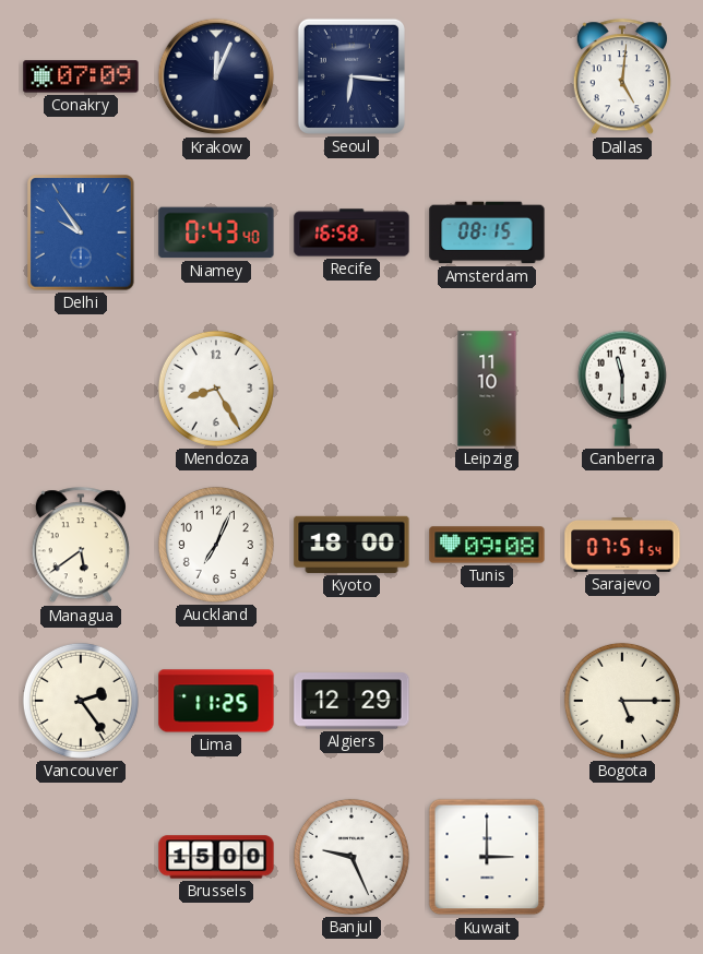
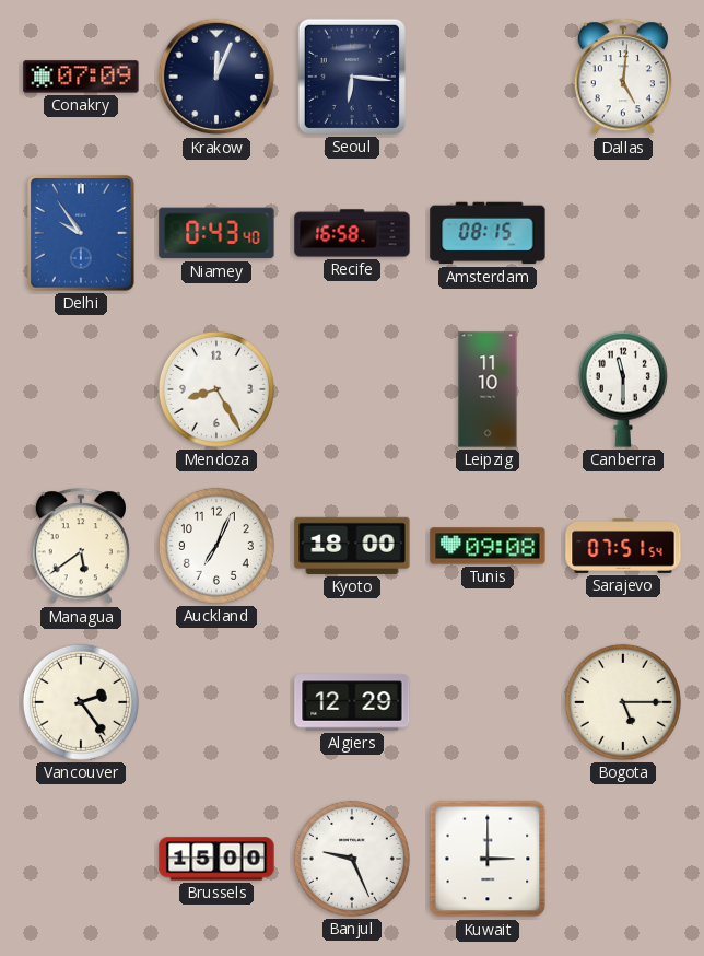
Lima: 11:25 -> none
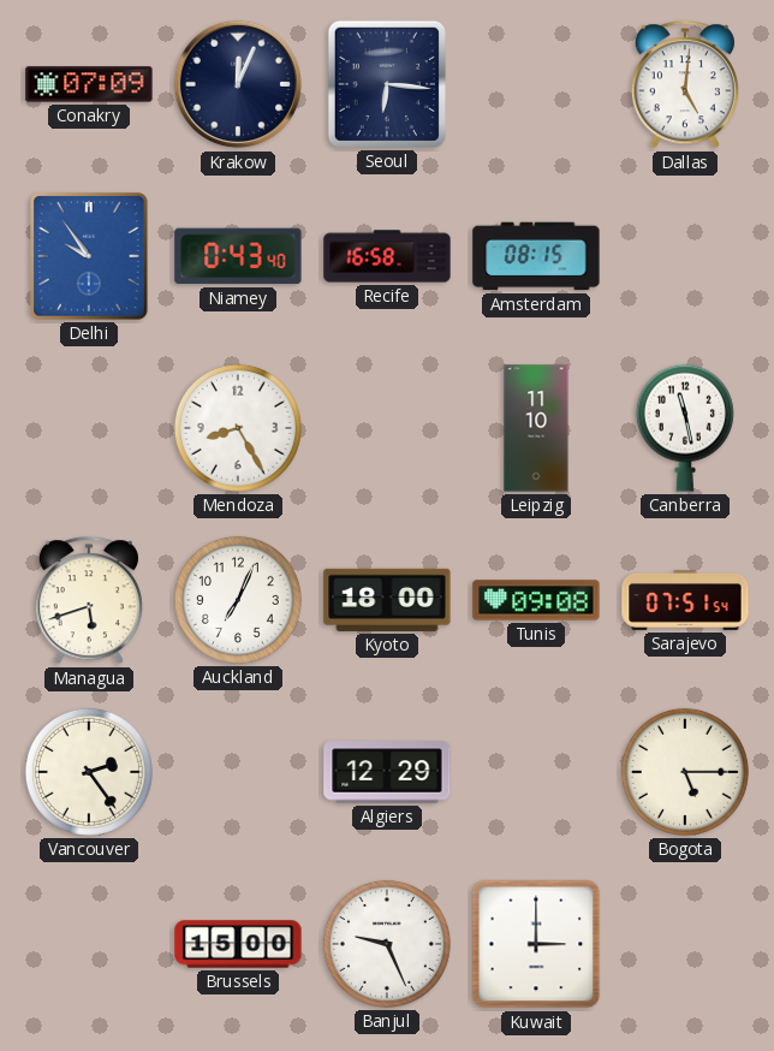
Canberra: 11:30 -> 11:28
Managua: 5:39 -> 5:42
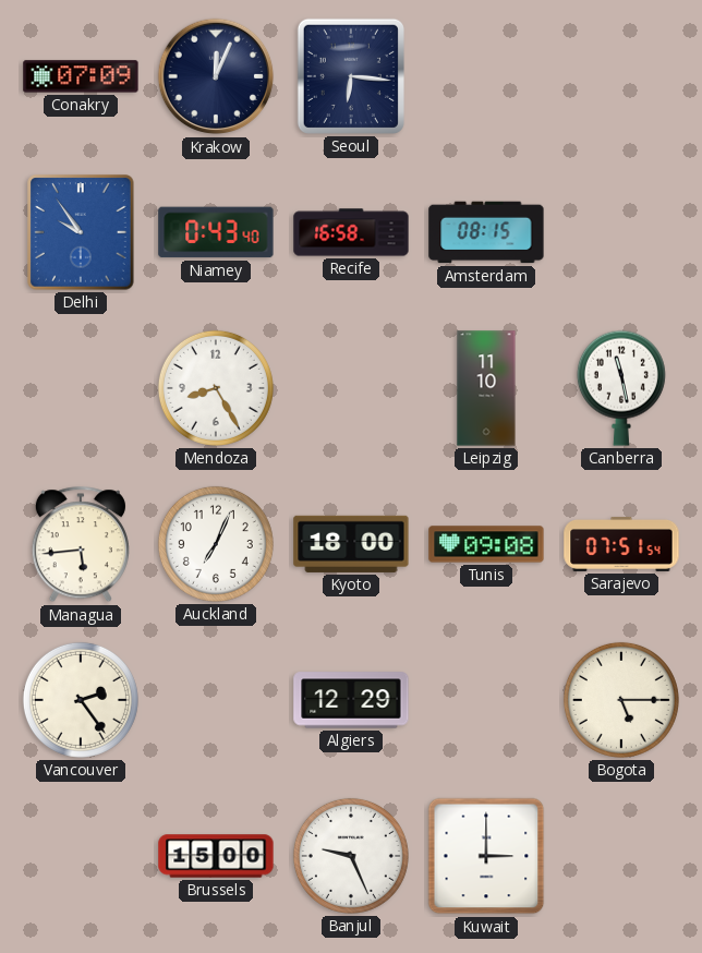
Dallas: 5:01 -> none
Managua: 5:42 -> 5:44
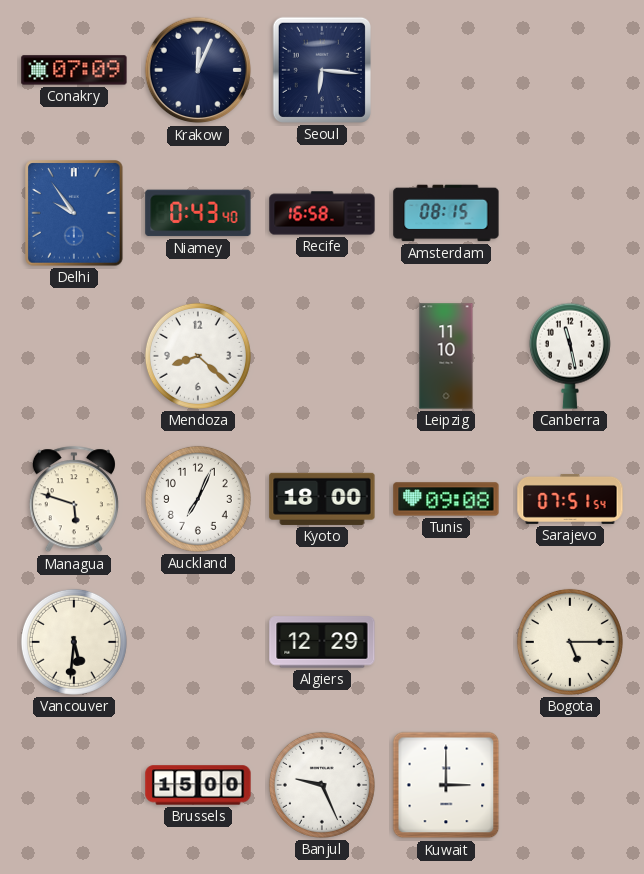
Mendoza: 8:25 -> 8:22
Managua: 5:44 -> 5:48
Vancouver: 2:24 -> 5:31
